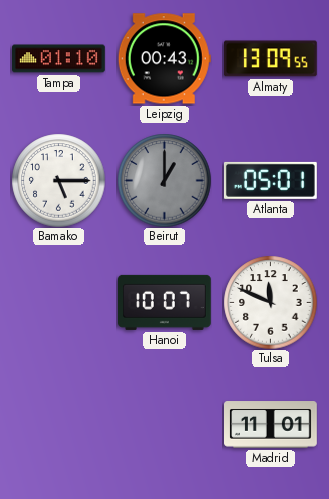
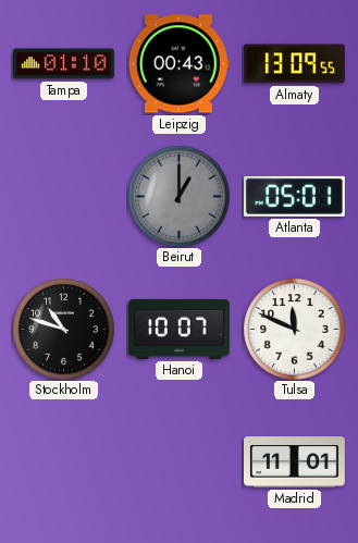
Bamako: 5:15 -> none
Stockholm: none -> 10:48
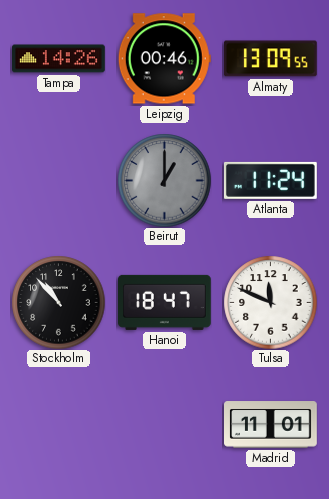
Tampa: 01:10 -> 14:26
Leipzig: 00:43 -> 00:46
Atlanta: 05:01 -> 11:24
Stockholm: 10:48 -> 10:53
Hanoi: 10:07 -> 18:47
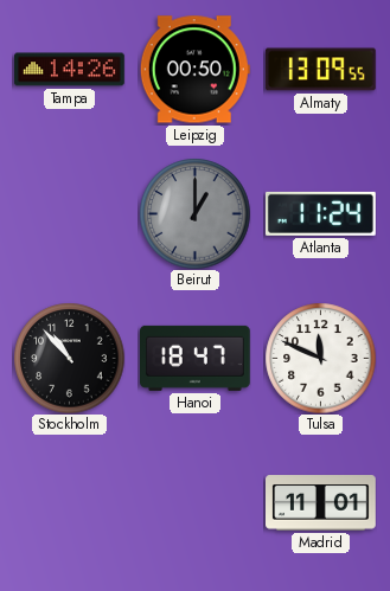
Leipzig: 00:46 -> 00:50
